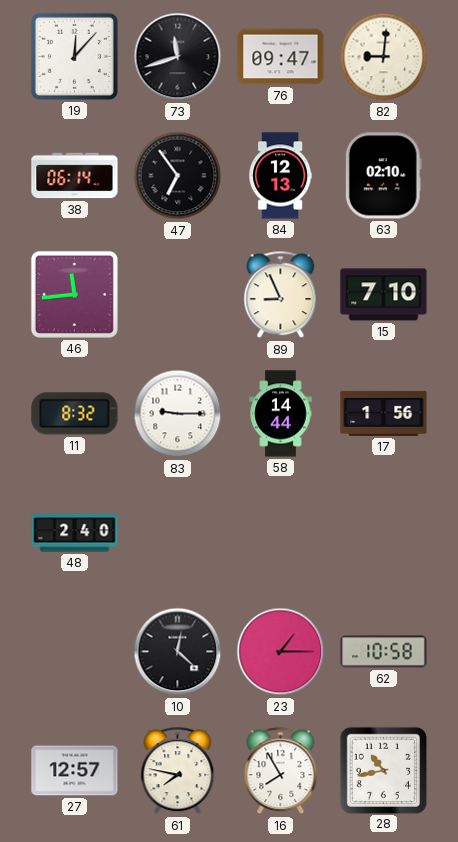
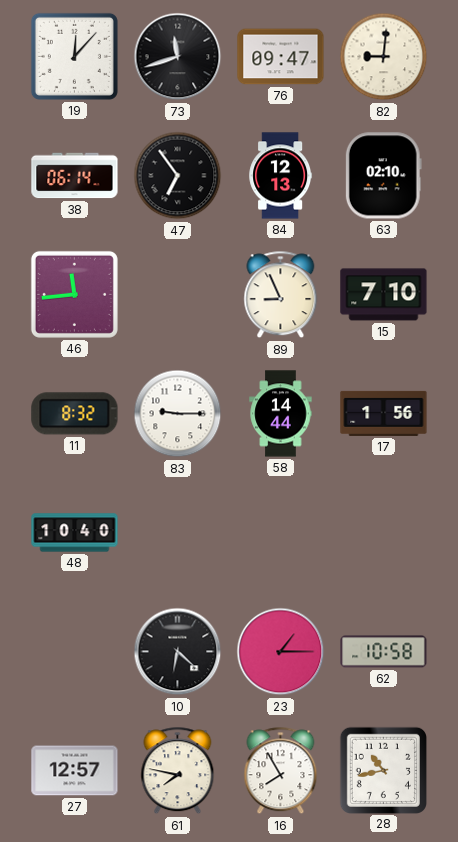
48: 2:40 -> 10:40
10: 12:22 -> 6:22
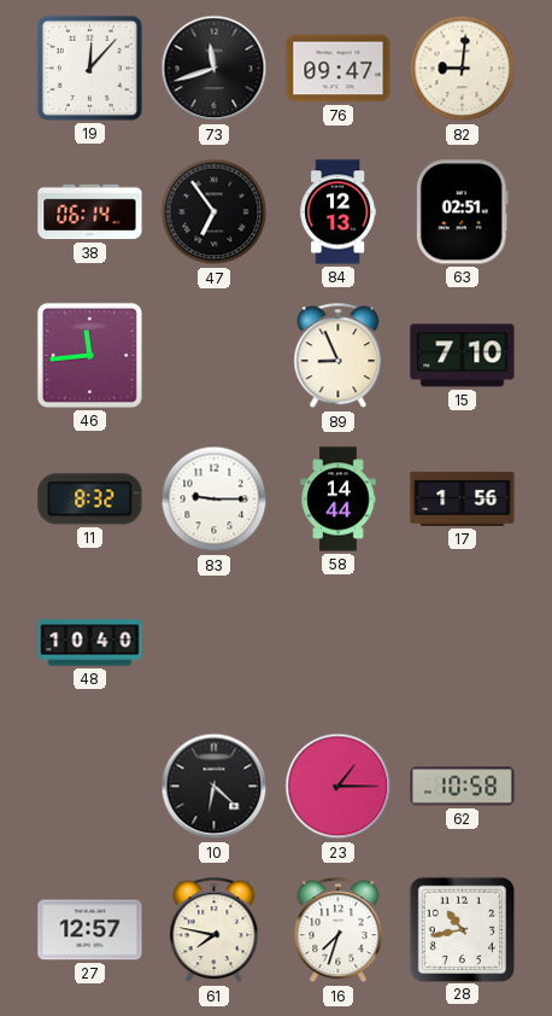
63: 02:10 -> 02:51
16: 7:55 -> 7:33
